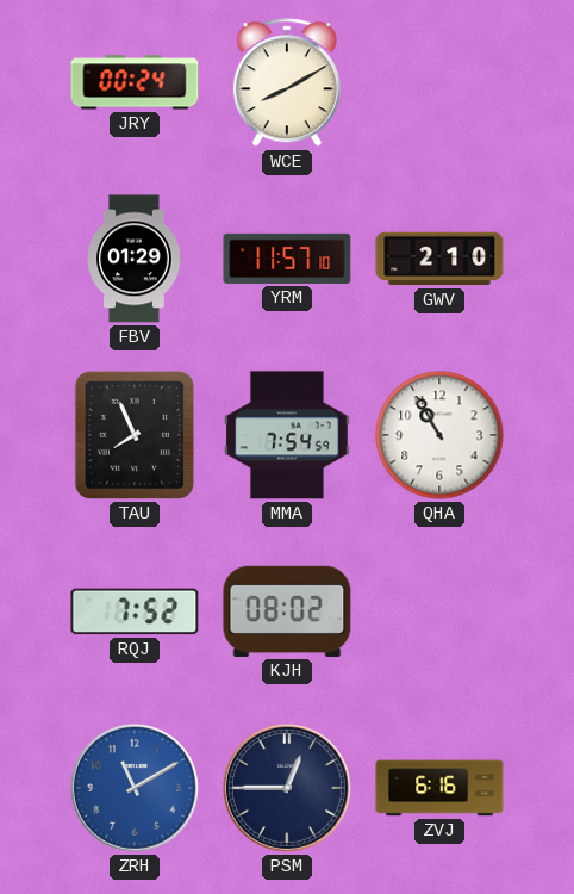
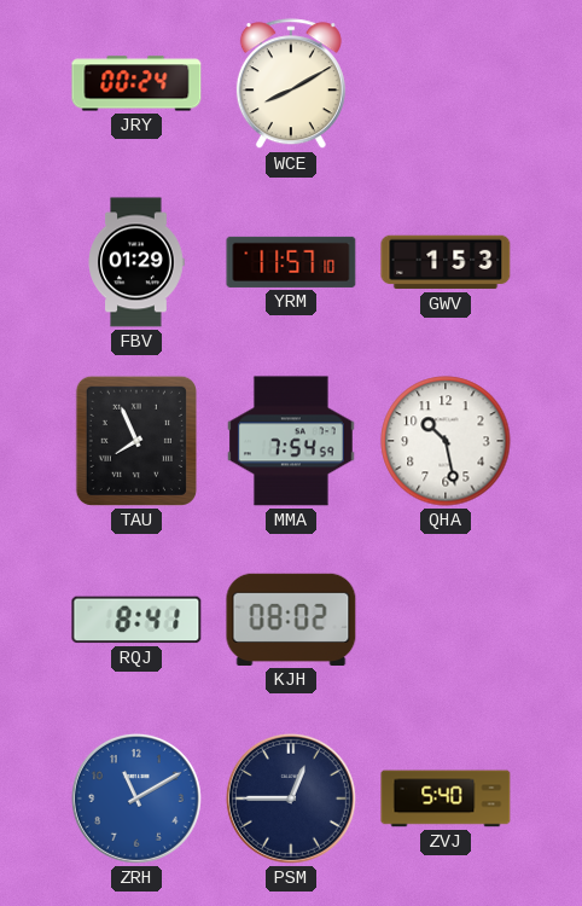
GWV: 2:10 -> 1:53
QHA: 10:55 -> 10:28
RQJ: 7:52 -> 8:41
ZVJ: 6:16 -> 5:40
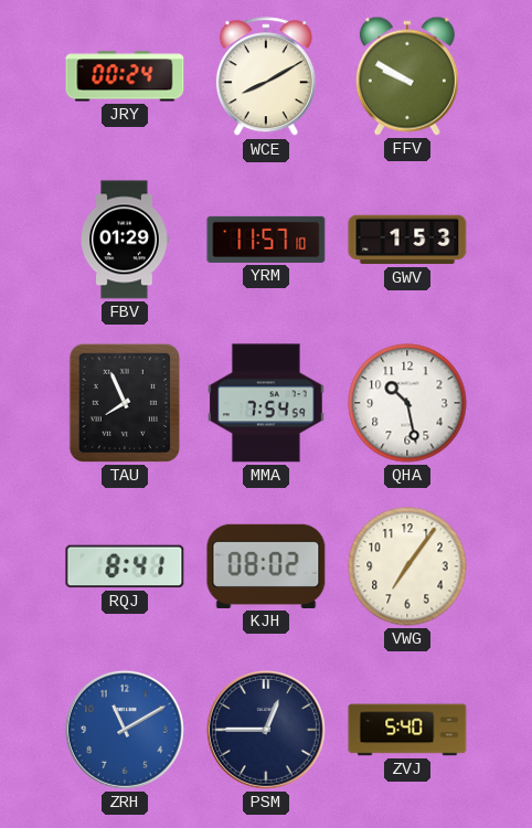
FFV: none -> 9:50
VWG: none -> 7:06
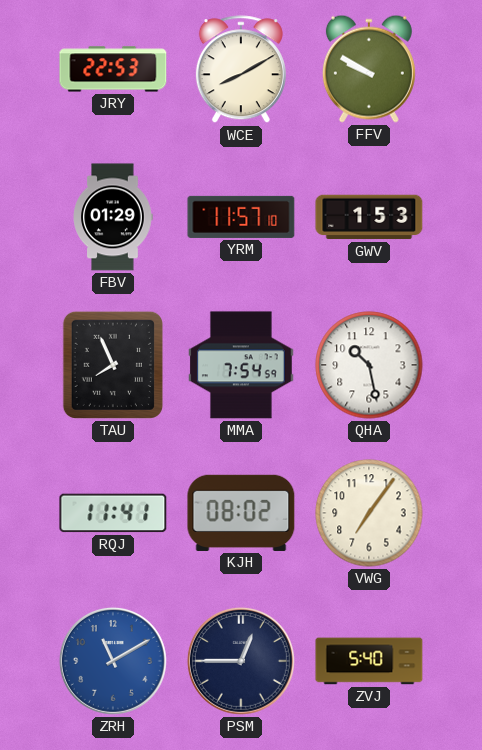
JRY: 00:24 -> 22:53
RQJ: 8:41 -> 11:41
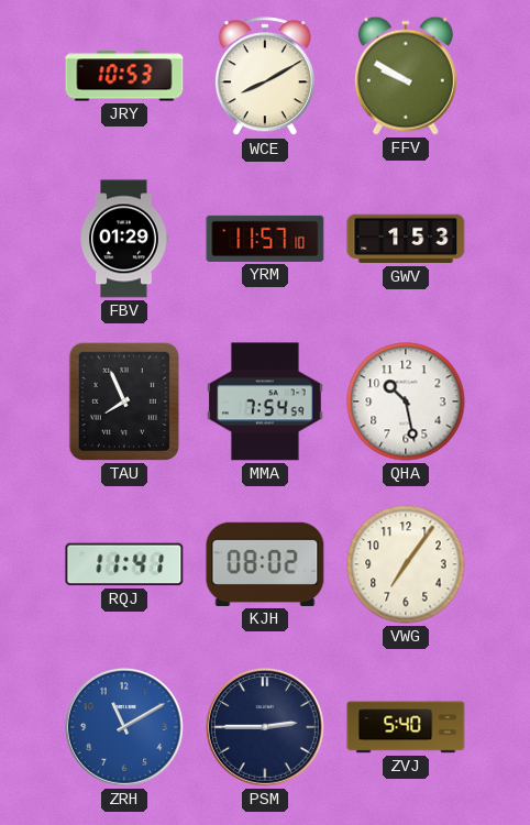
JRY: 22:53 -> 10:53
PSM: 12:45 -> 2:45
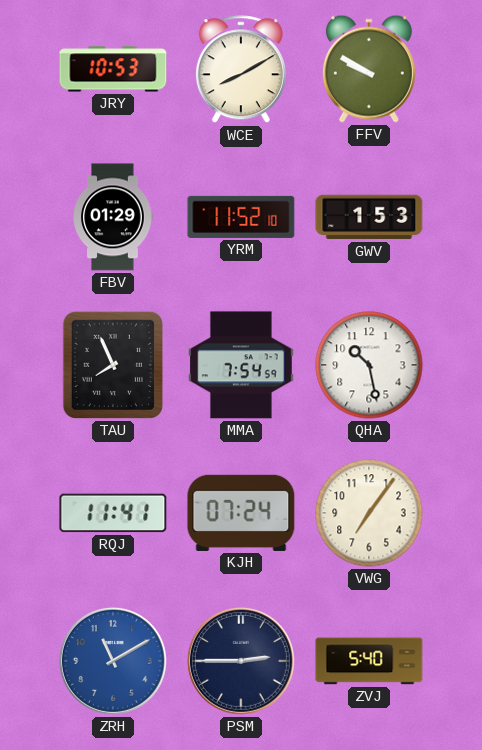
YRM: 11:57 -> 11:52
KJH: 08:02 -> 07:24
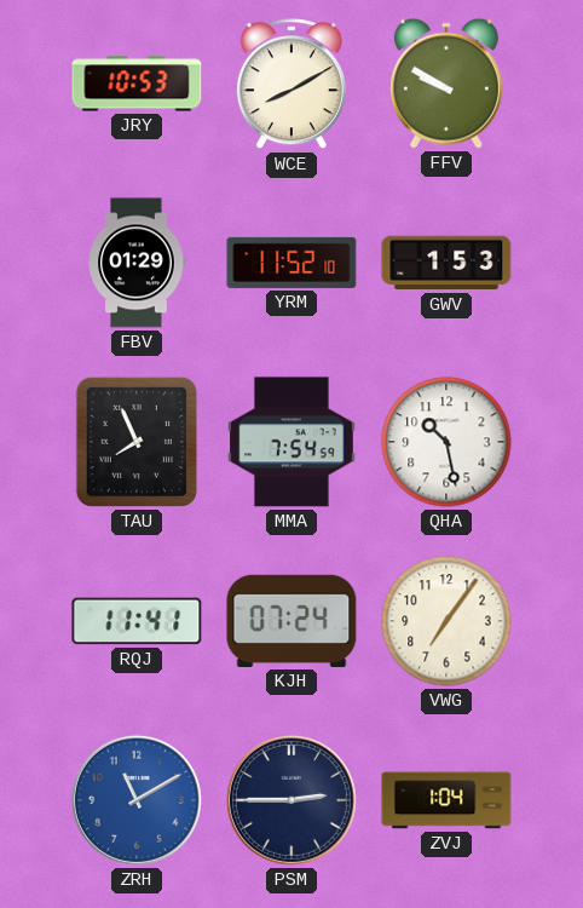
ZVJ: 5:40 -> 1:04
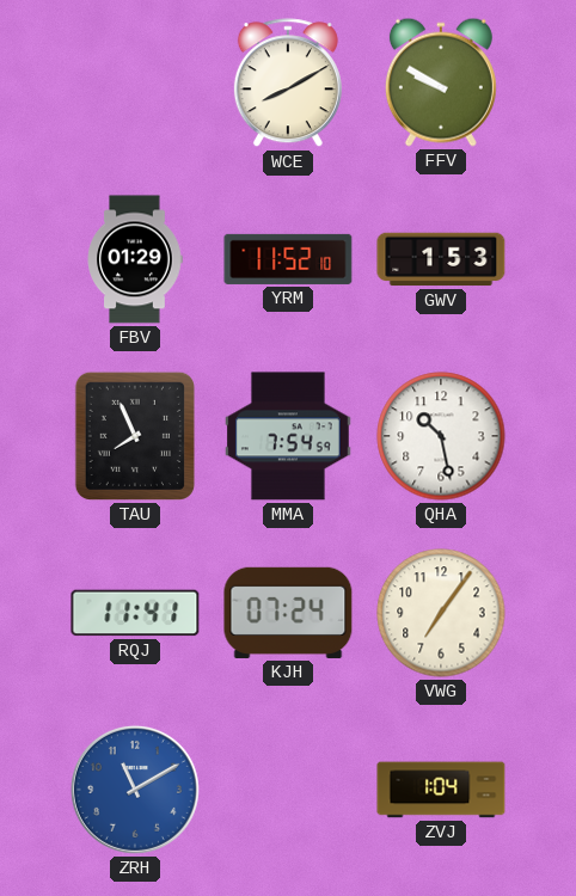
JRY: 10:53 -> none
PSM: 2:45 -> none
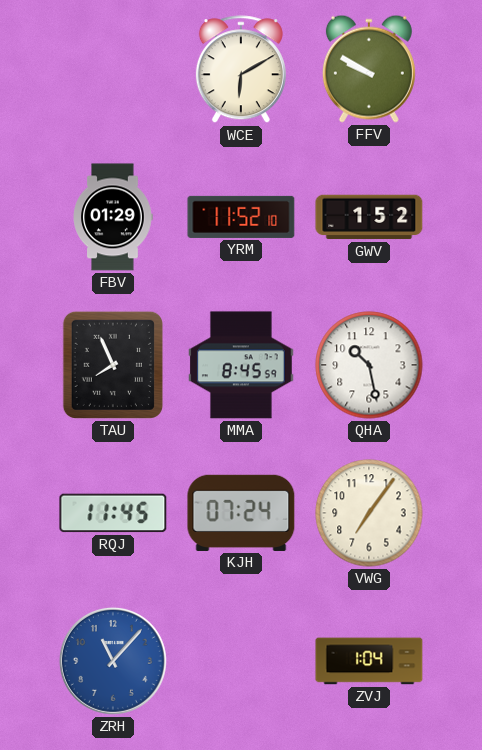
WCE: 8:10 -> 6:10
GWV: 1:53 -> 1:52
MMA: 7:54 -> 8:45
RQJ: 11:41 -> 11:45
ZRH: 11:10 -> 11:07
